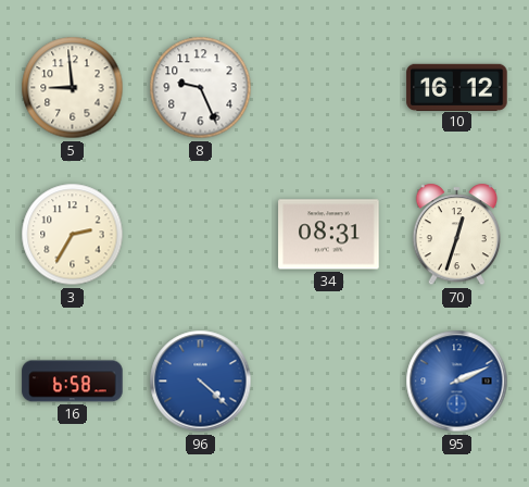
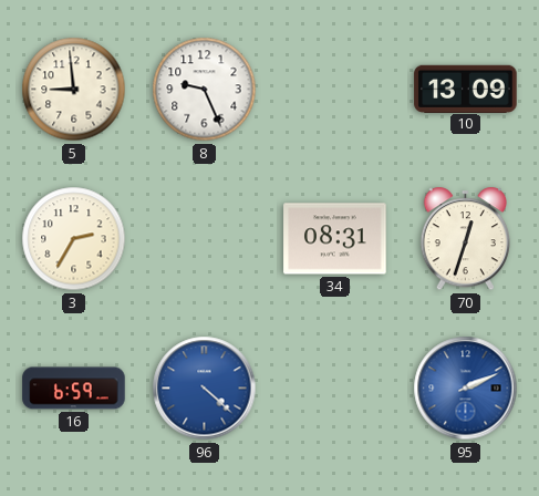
10: 16:12 -> 13:09
16: 6:58 -> 6:59
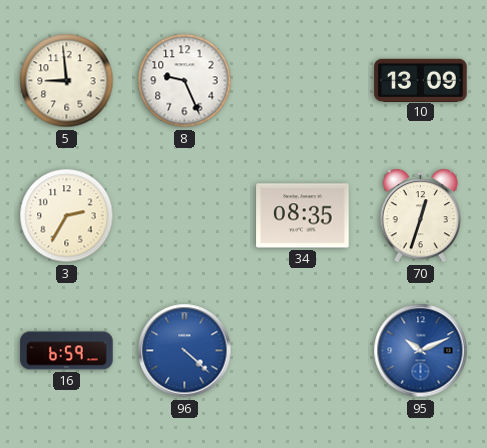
34: 08:31 -> 08:35
95: 2:11 -> 10:11
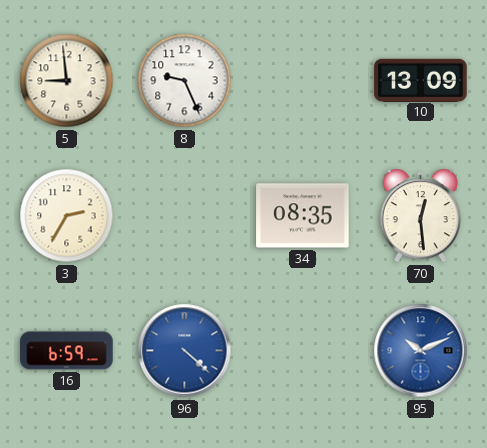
70: 12:33 -> 12:29
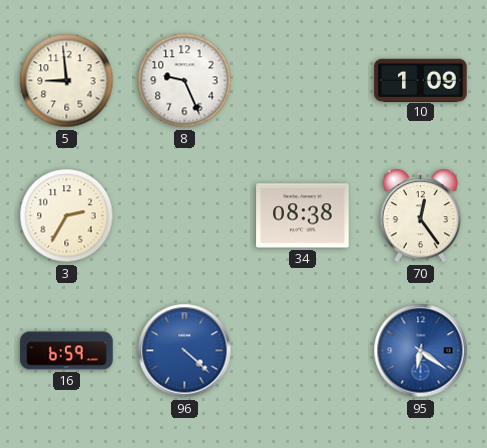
10: 13:09 -> 1:09
34: 08:35 -> 08:38
70: 12:29 -> 12:24
95: 10:11 -> 6:21
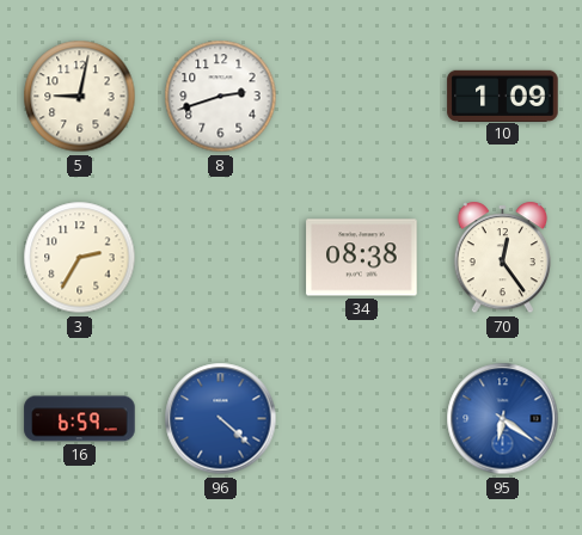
5: 8:59 -> 9:02
8: 9:26 -> 2:42
